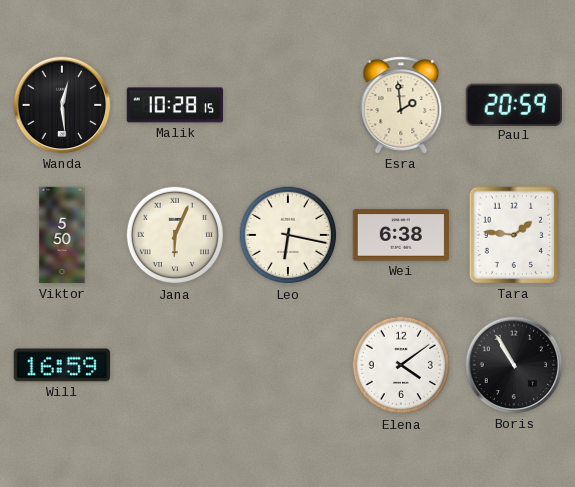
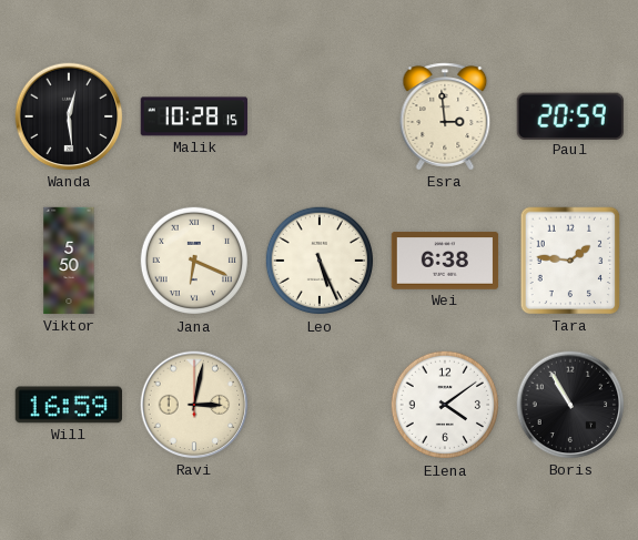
Esra: 1:59 -> 2:59
Jana: 6:04 -> 6:19
Leo: 6:17 -> 5:26
Ravi: none -> 3:02
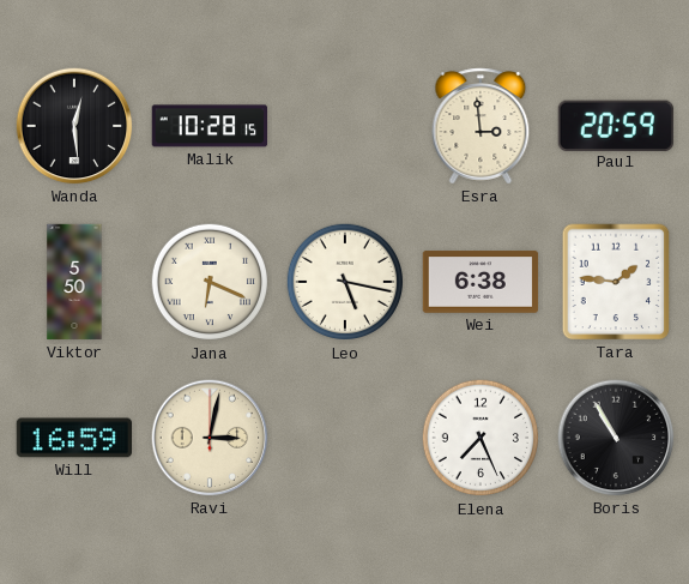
Leo: 5:26 -> 5:17
Elena: 4:09 -> 7:26
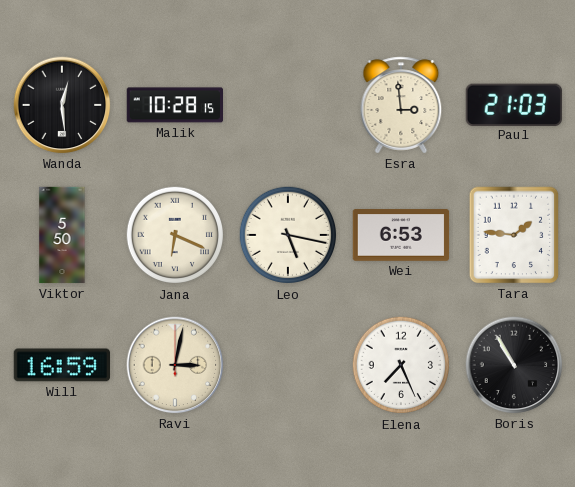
Paul: 20:59 -> 21:03
Wei: 6:38 -> 6:53
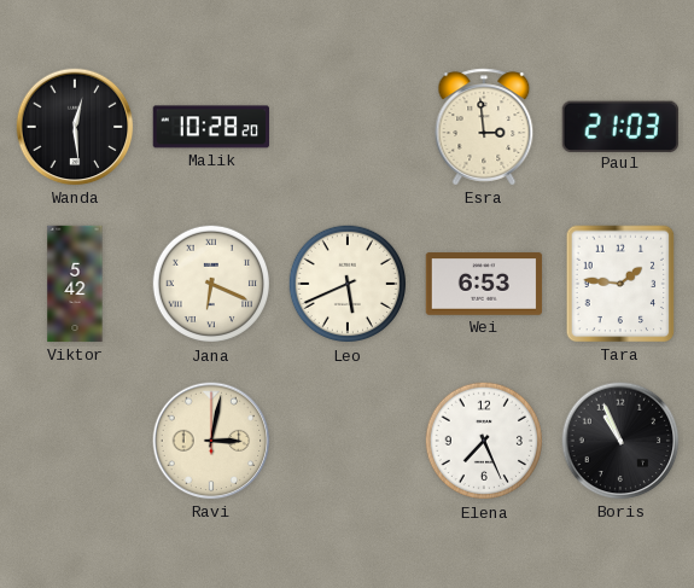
Malik: 10:28:15 -> 10:28:20
Viktor: 5:50 -> 5:42
Leo: 5:17 -> 5:41
Will: 16:59 -> none
Boris: 10:55 -> 10:56
